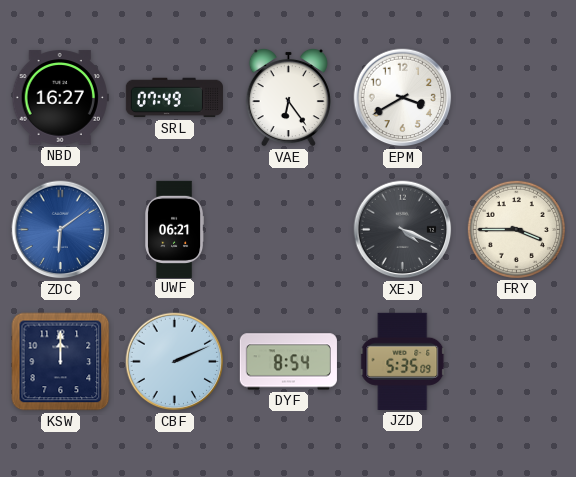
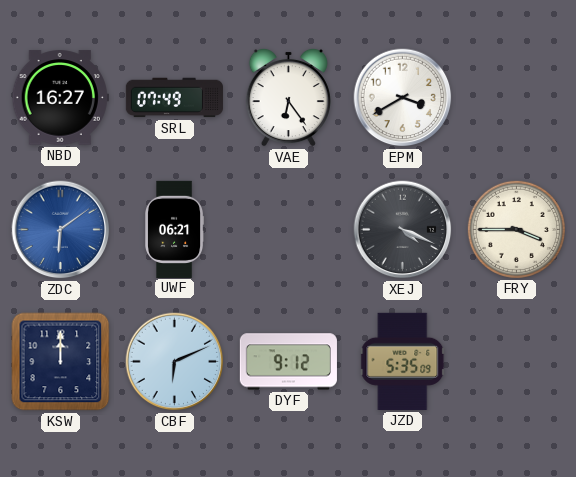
CBF: 2:11 -> 6:11
DYF: 8:54 -> 9:12
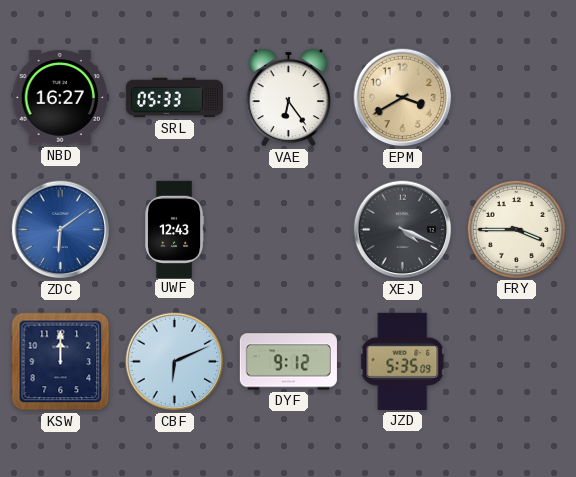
SRL: 07:49 -> 05:33
EPM dial: white -> champagne
UWF: 06:21 -> 12:43
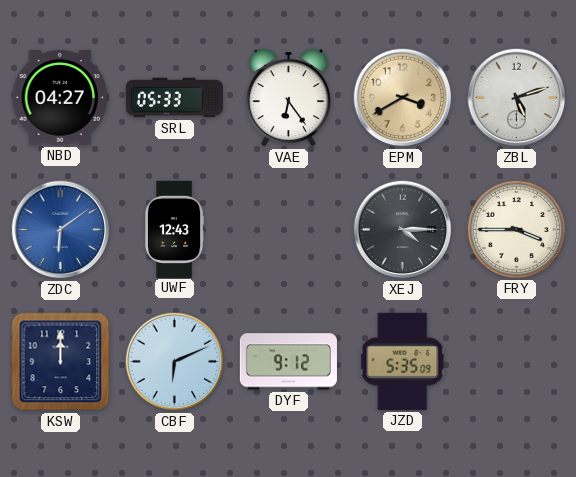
NBD: 16:27 -> 04:27
ZBL: none -> 5:12
XEJ: 4:19 -> 4:15
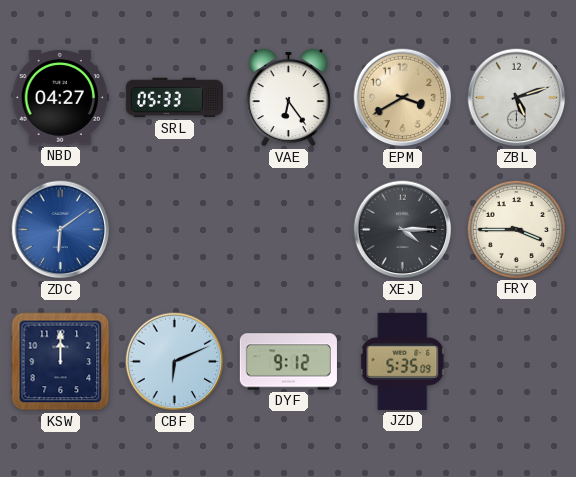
UWF: 12:43 -> none
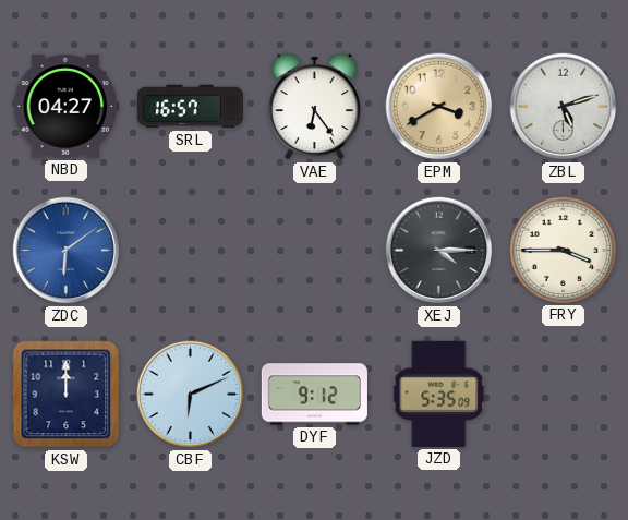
SRL: 05:33 -> 16:57
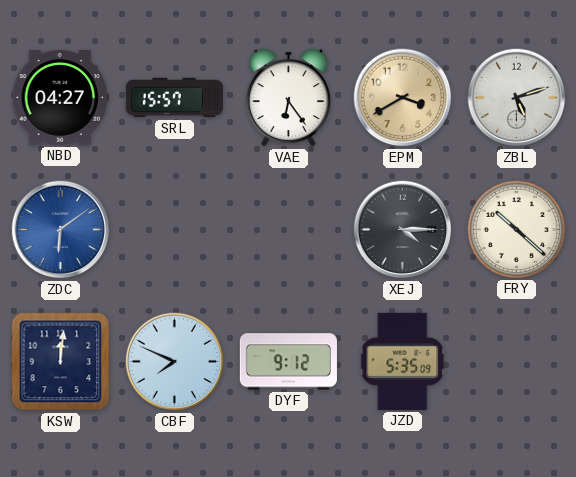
SRL: 16:57 -> 15:57
FRY: 3:45 -> 10:22
KSW: 12:00 -> 12:01
CBF: 6:11 -> 7:49
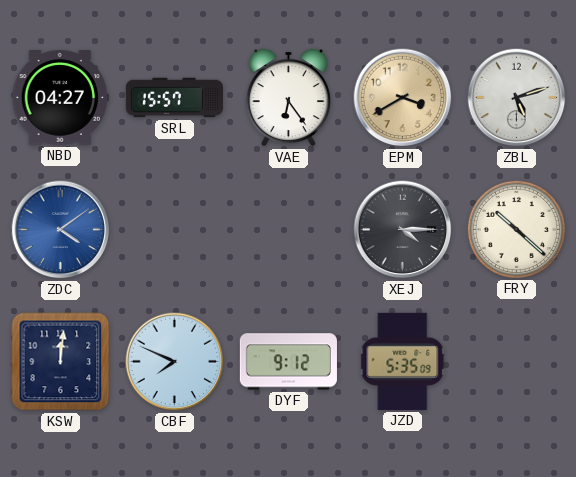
ZDC: 6:09 -> 4:09
